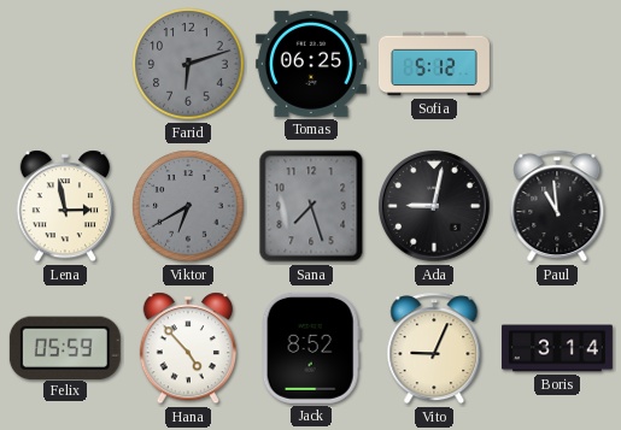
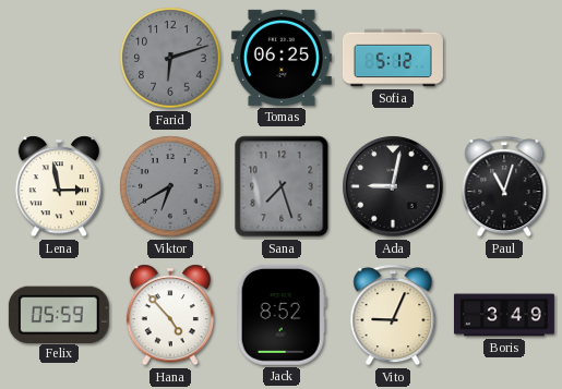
Paul: 10:59 -> 11:03
Boris: 3:14 -> 3:49
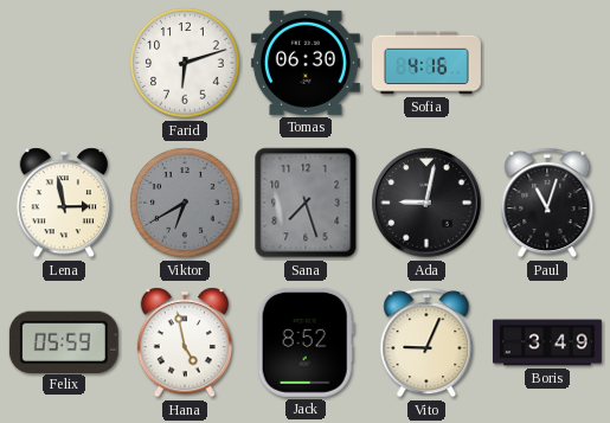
Farid dial: grey -> white
Tomas: 06:25 -> 06:30
Sofia: 5:12 -> 4:16
Hana: 4:53 -> 4:58
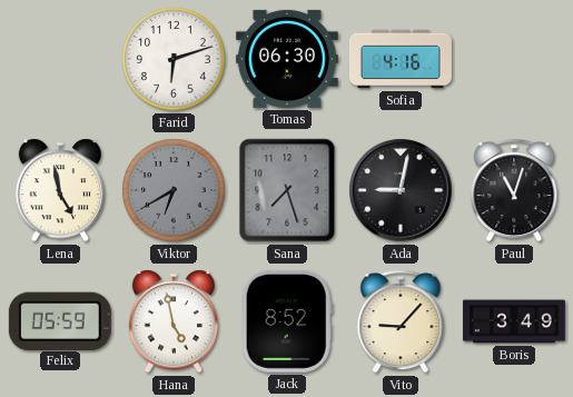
Lena: 2:58 -> 4:58
Vito: 9:04 -> 9:07
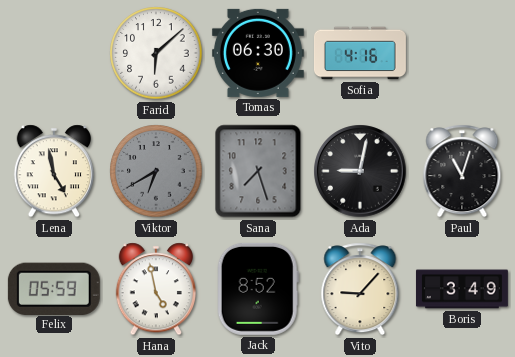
Farid: 6:12 -> 6:08
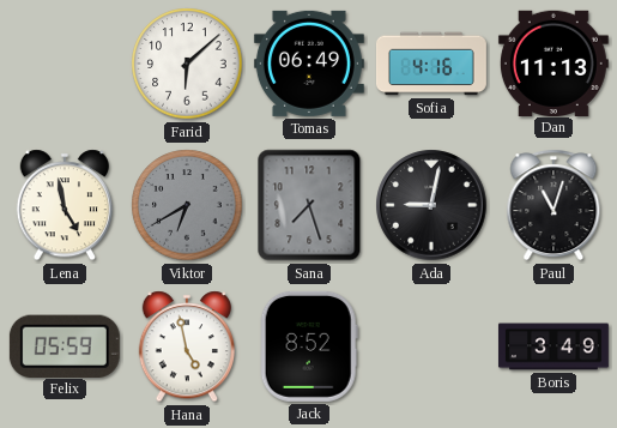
Tomas: 06:30 -> 06:49
Dan: none -> 11:13
Vito: 9:07 -> none
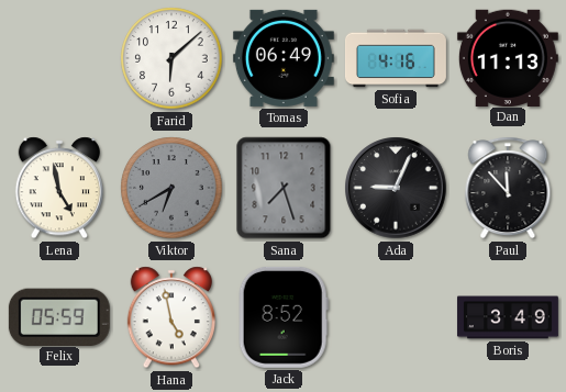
Ada: 9:02 -> 9:04
Paul: 11:03 -> 11:53
